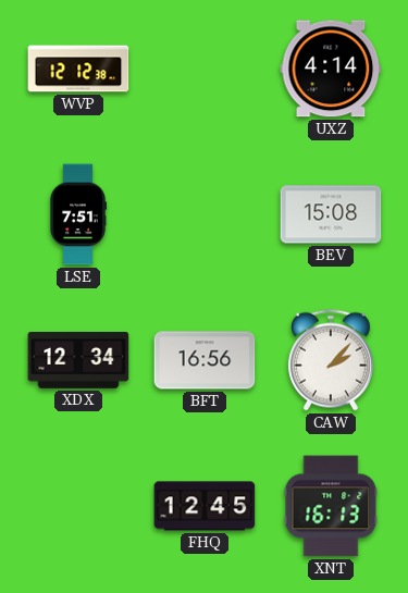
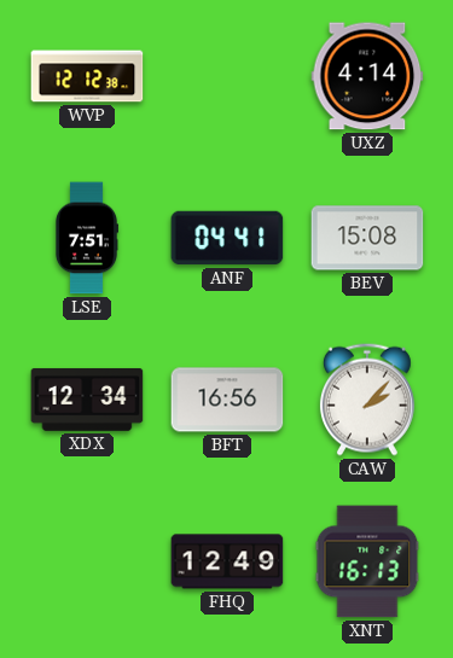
ANF: none -> 04:41
FHQ: 12:45 -> 12:49
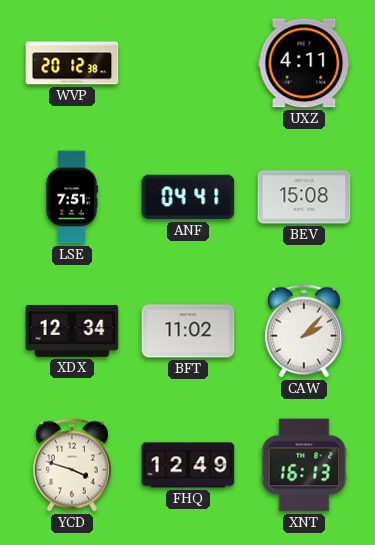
WVP: 12:12 -> 20:12
UXZ: 4:14 -> 4:11
BFT: 16:56 -> 11:02
YCD: none -> 3:48
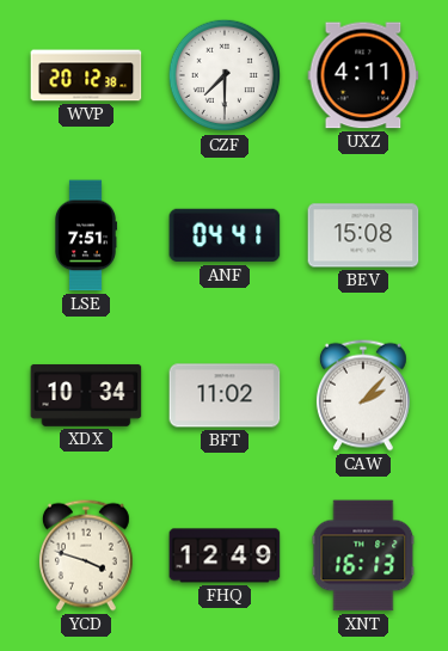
CZF: none -> 7:30
XDX: 12:34 -> 10:34
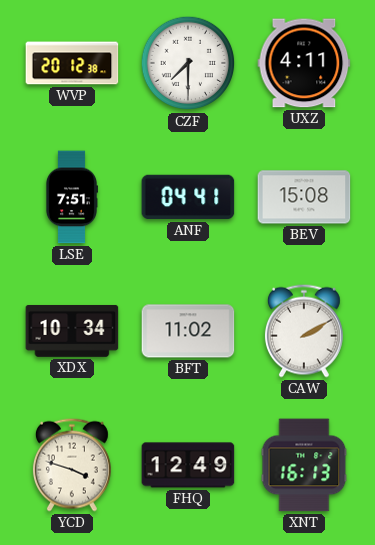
CAW: 2:07 -> 2:10
